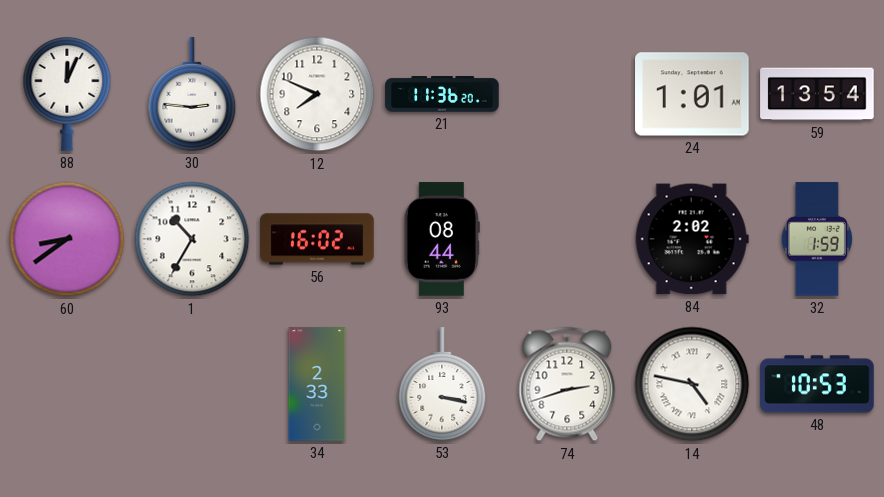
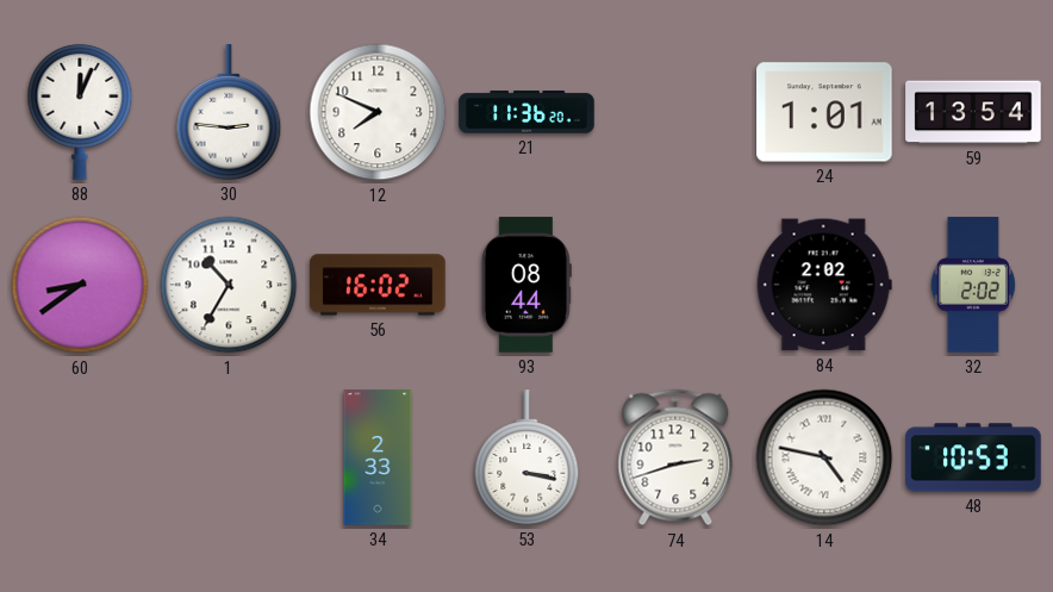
32: 1:59 -> 2:02
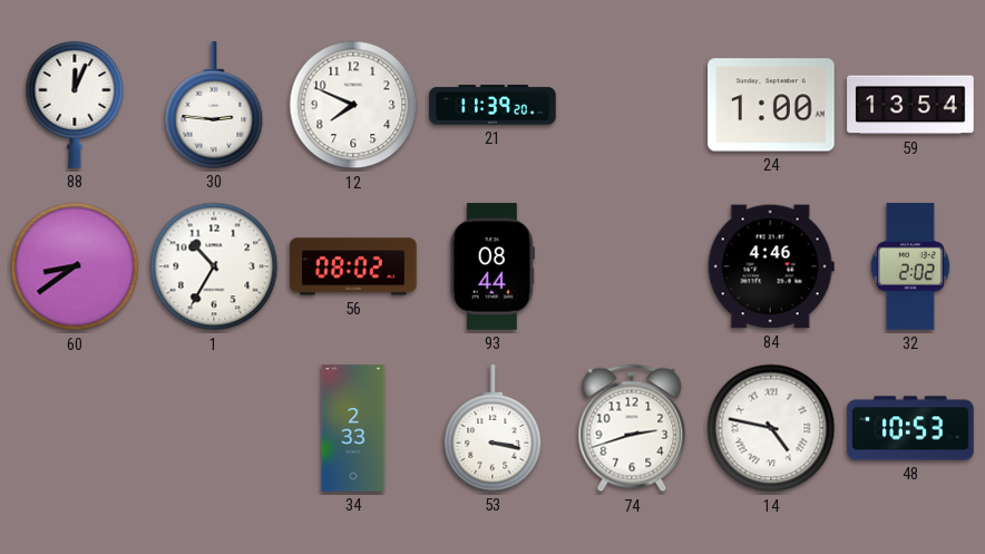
21: 11:36 -> 11:39
24: 1:01 -> 1:00
56: 16:02 -> 08:02
84: 2:02 -> 4:46
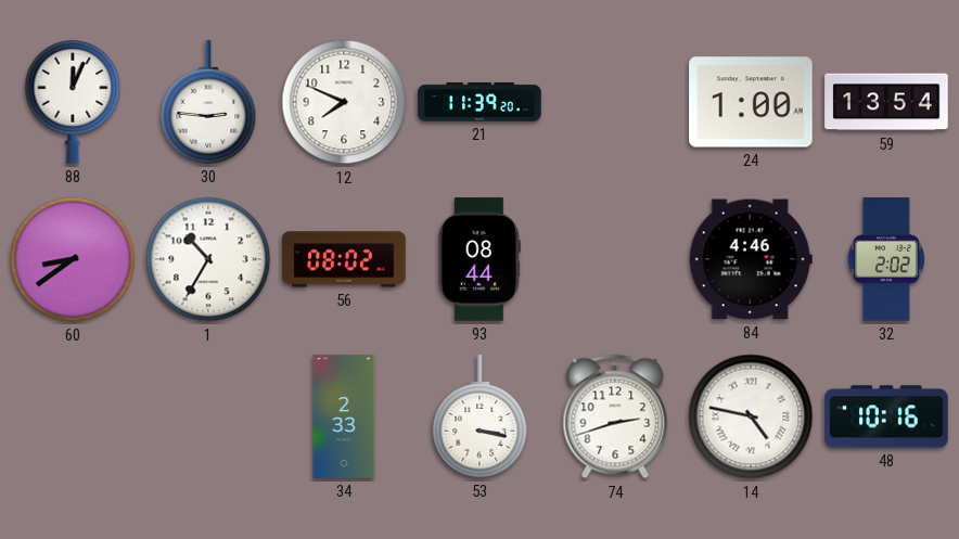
48: 10:53 -> 10:16
